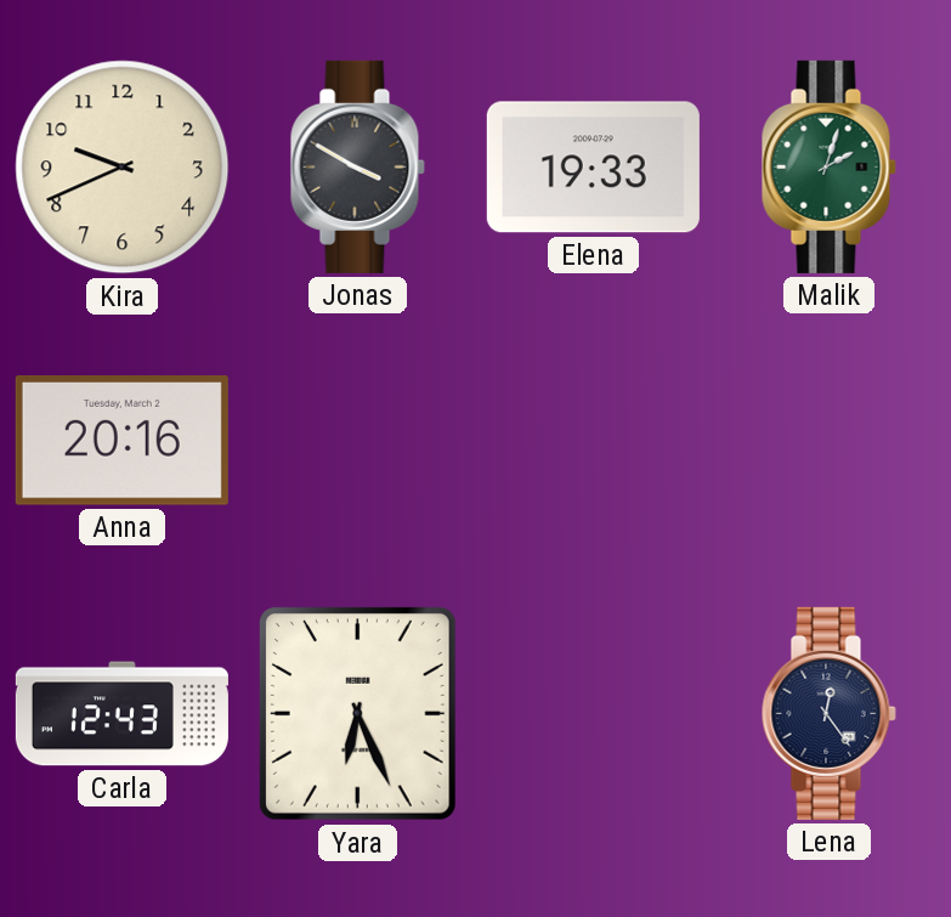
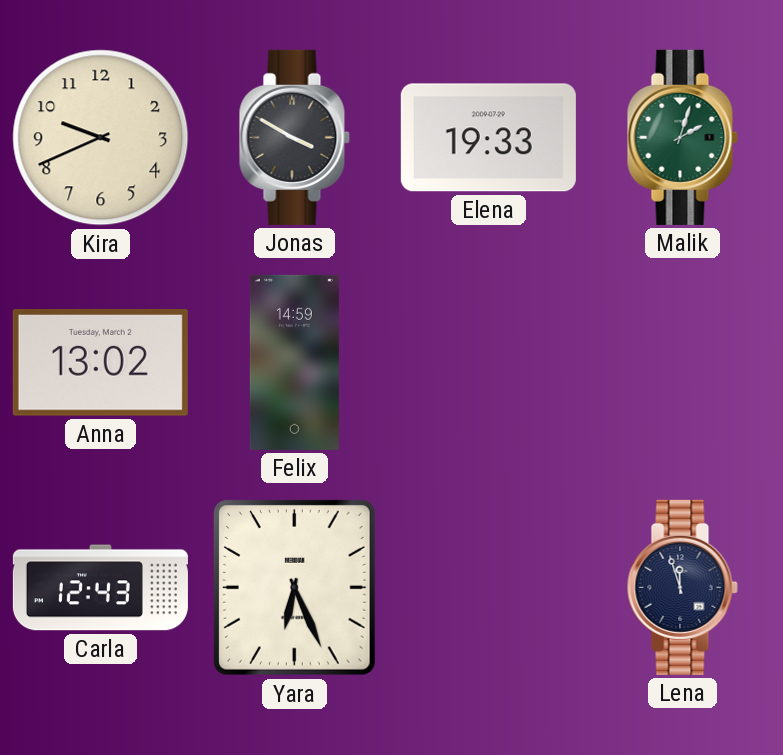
Anna: 20:16 -> 13:02
Felix: none -> 14:59
Lena: 12:24 -> 11:57
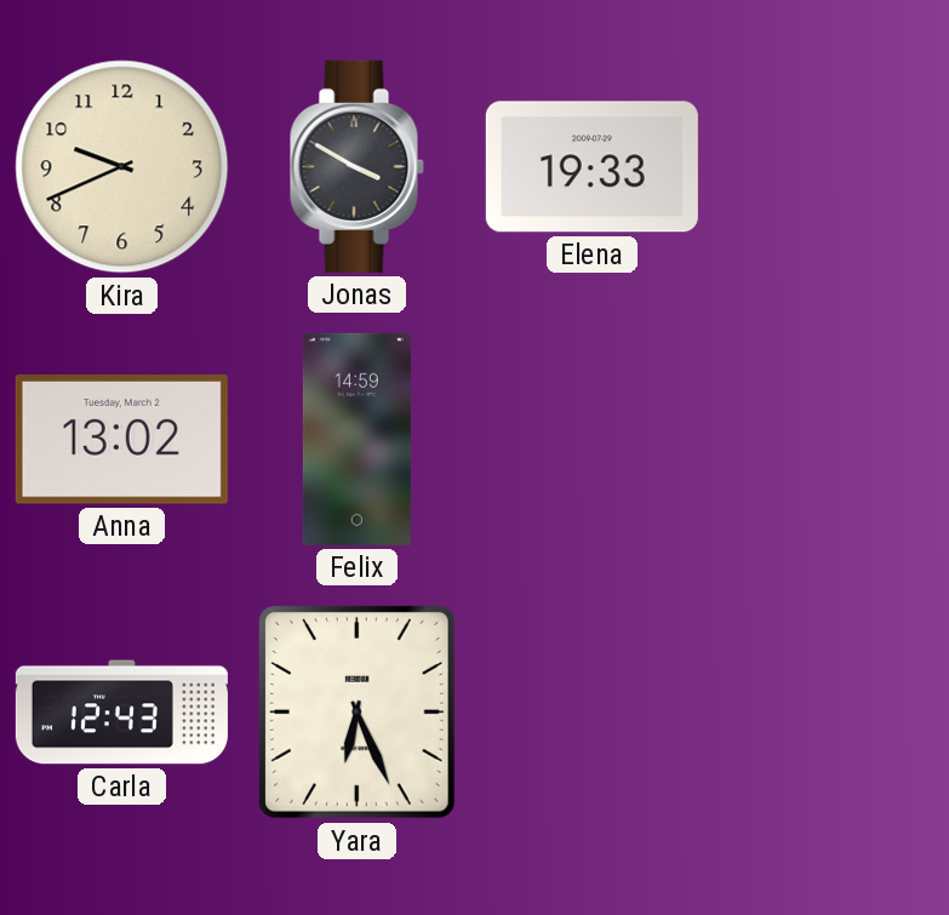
Malik: 2:03 -> none
Lena: 11:57 -> none
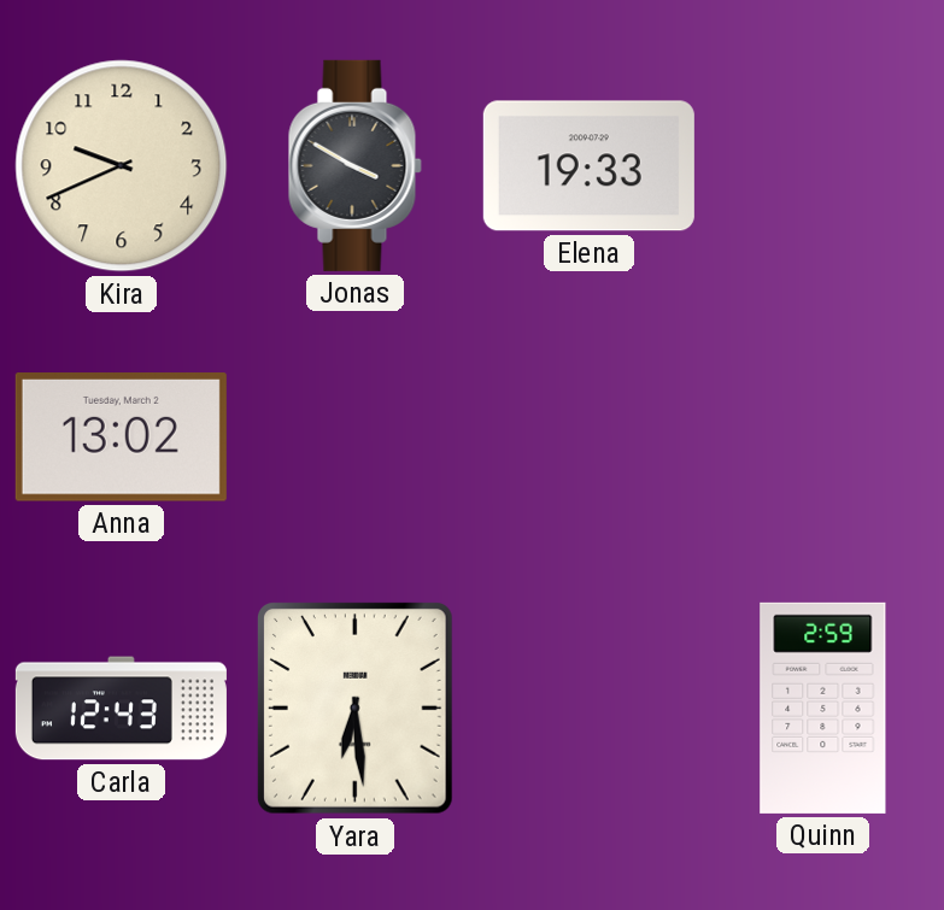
Felix: 14:59 -> none
Yara: 6:26 -> 6:29
Quinn: none -> 2:59
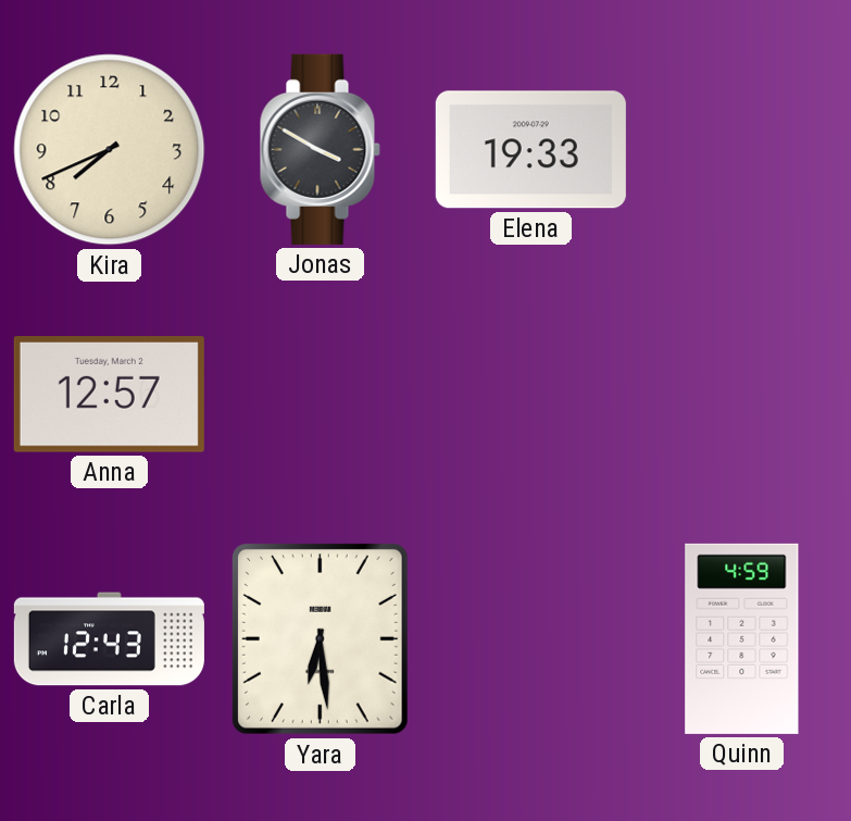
Kira: 9:41 -> 7:41
Anna: 13:02 -> 12:57
Quinn: 2:59 -> 4:59
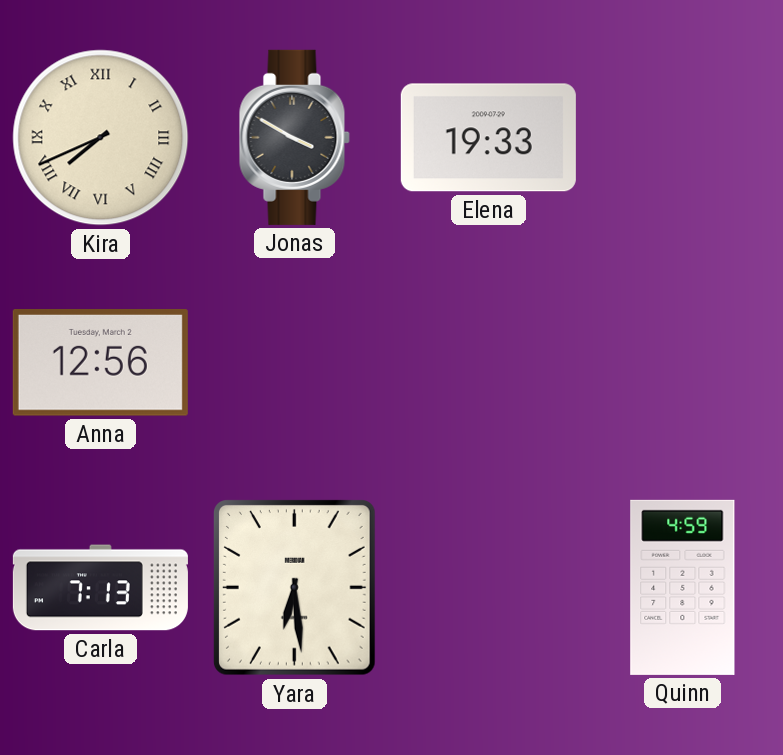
Kira numerals: Arabic -> Roman
Anna: 12:57 -> 12:56
Carla: 12:43 -> 7:13
